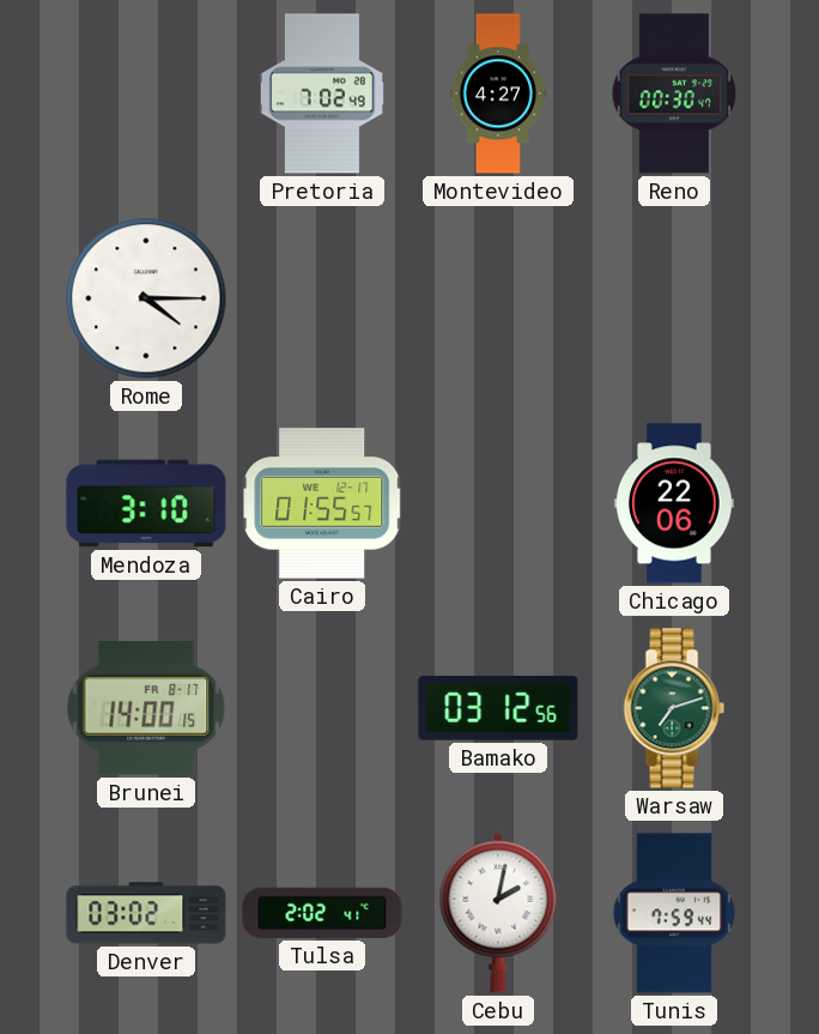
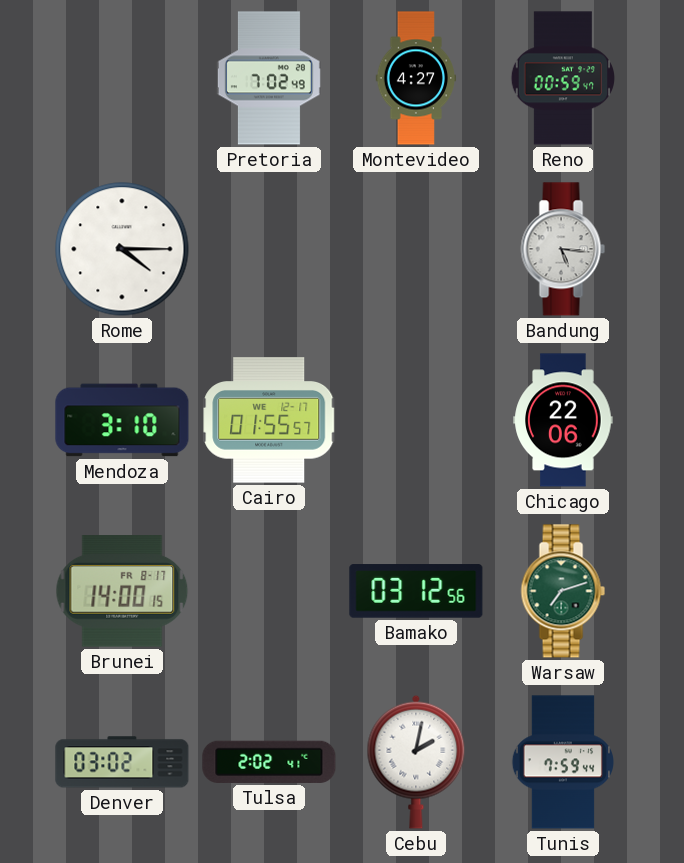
Reno: 00:30 -> 00:59
Bandung: none -> 5:16
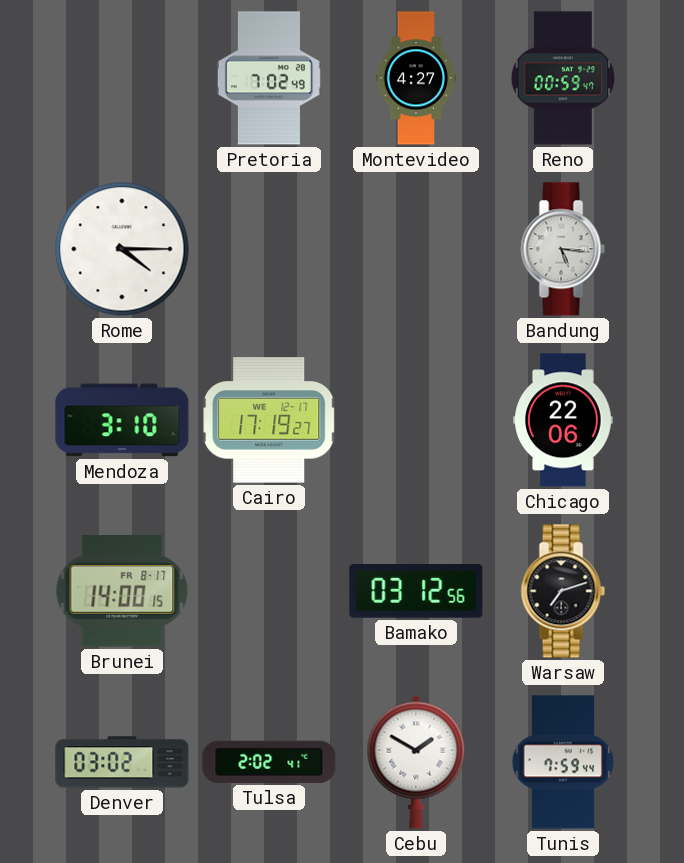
Cairo: 01:55 -> 17:19
Warsaw dial: green -> black
Cebu: 2:02 -> 1:50
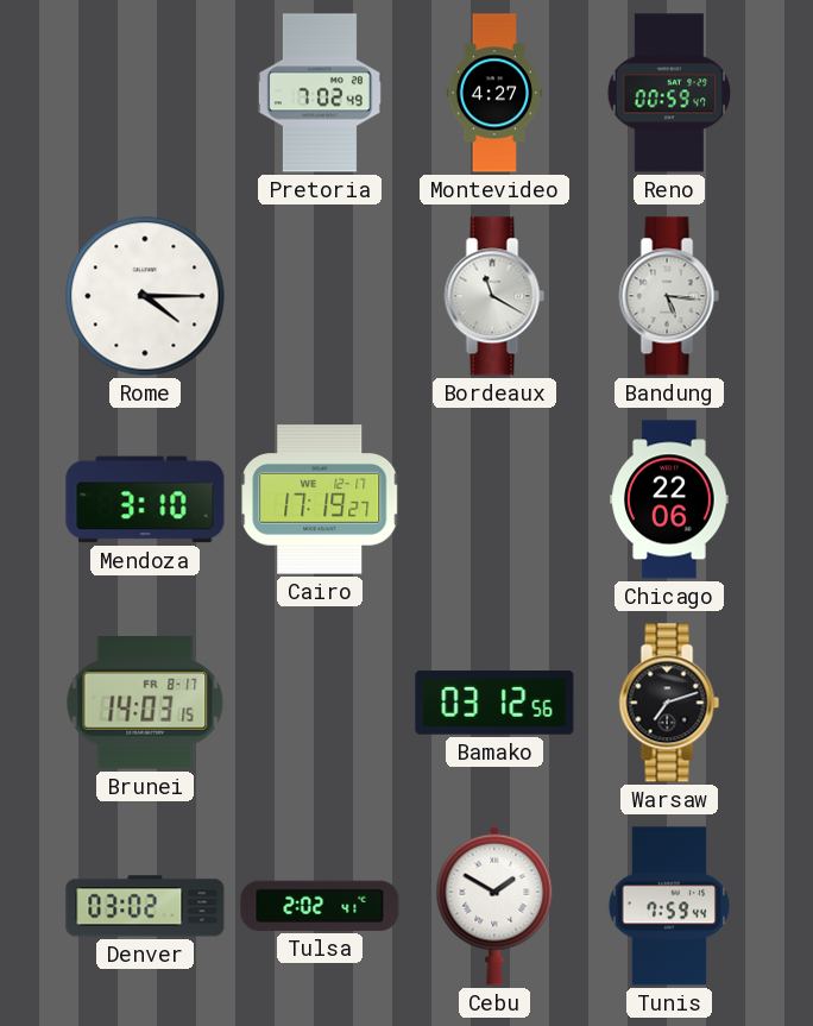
Bordeaux: none -> 11:20
Brunei: 14:00 -> 14:03
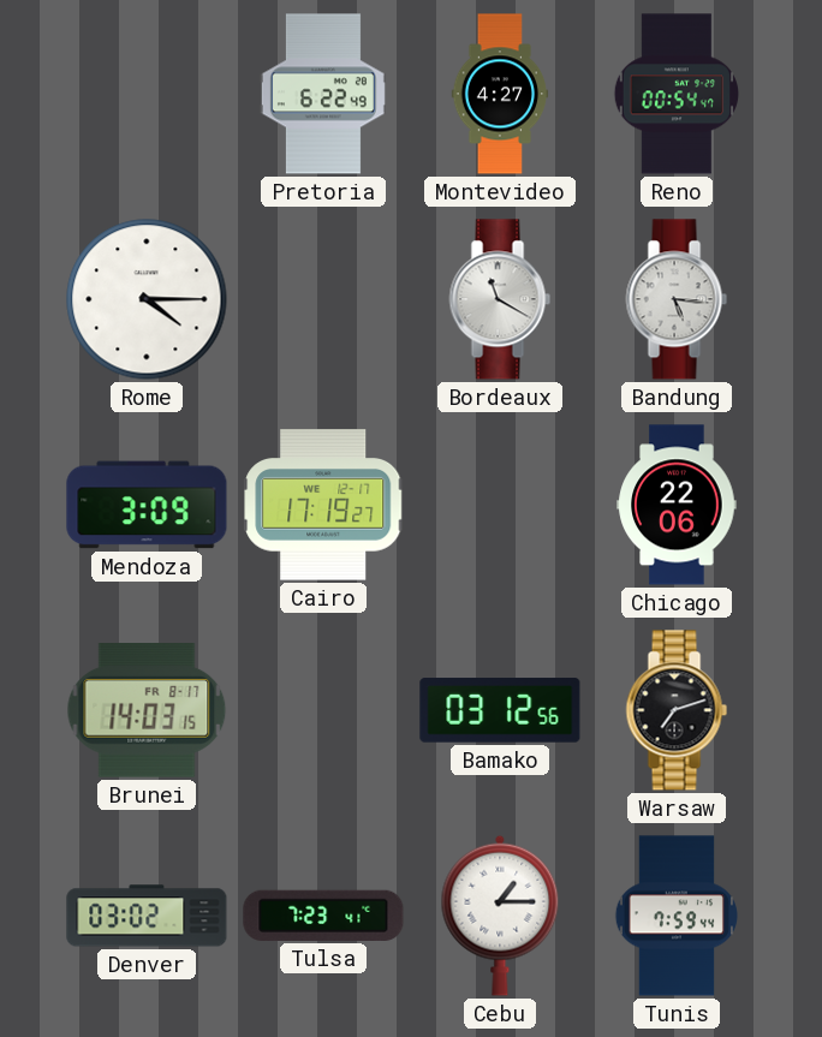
Pretoria: 7:02 -> 6:22
Reno: 00:59 -> 00:54
Mendoza: 3:10 -> 3:09
Tulsa: 2:02 -> 7:23
Cebu: 1:50 -> 1:15
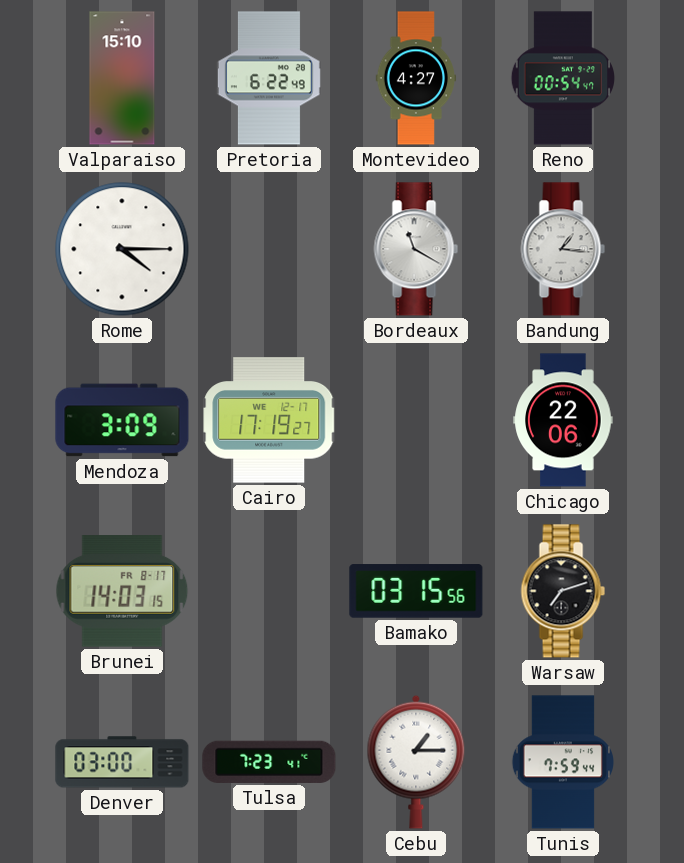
Valparaiso: none -> 15:10
Bandung: 5:16 -> 1:16
Bamako: 03:12 -> 03:15
Denver: 03:02 -> 03:00
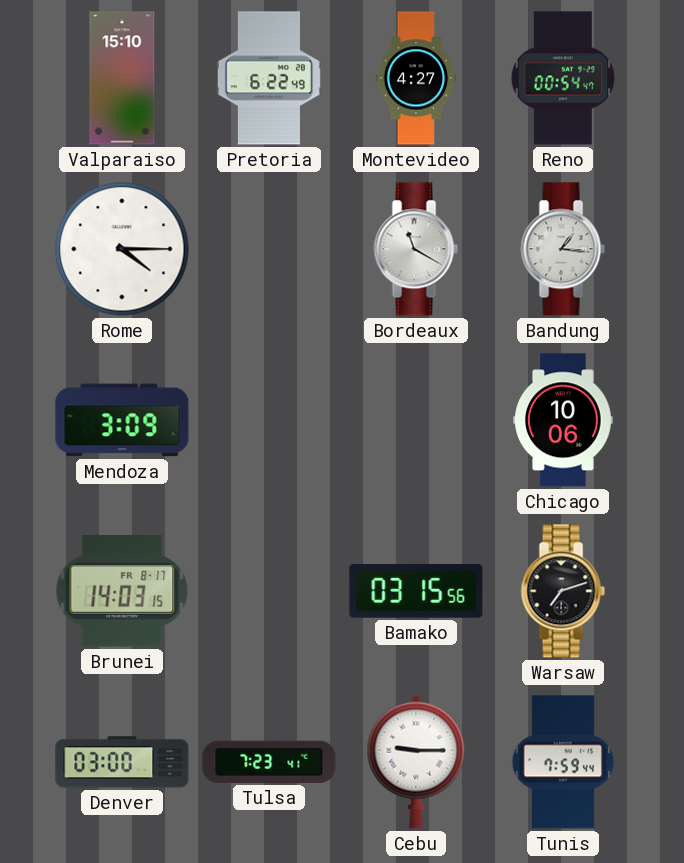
Cairo: 17:19 -> none
Chicago: 22:06 -> 10:06
Cebu: 1:15 -> 9:15
